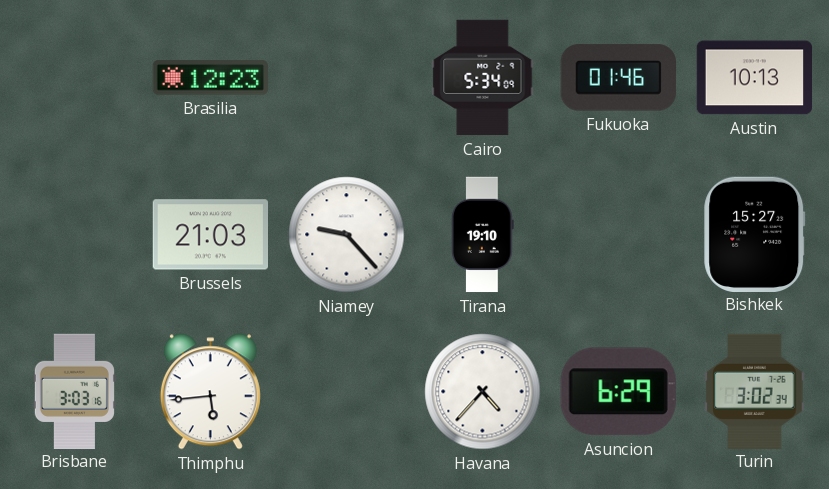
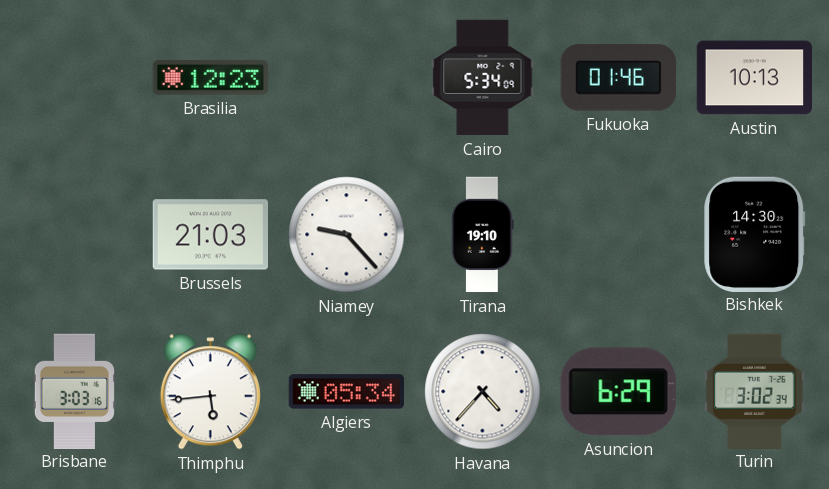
Bishkek: 15:27 -> 14:30
Algiers: none -> 05:34
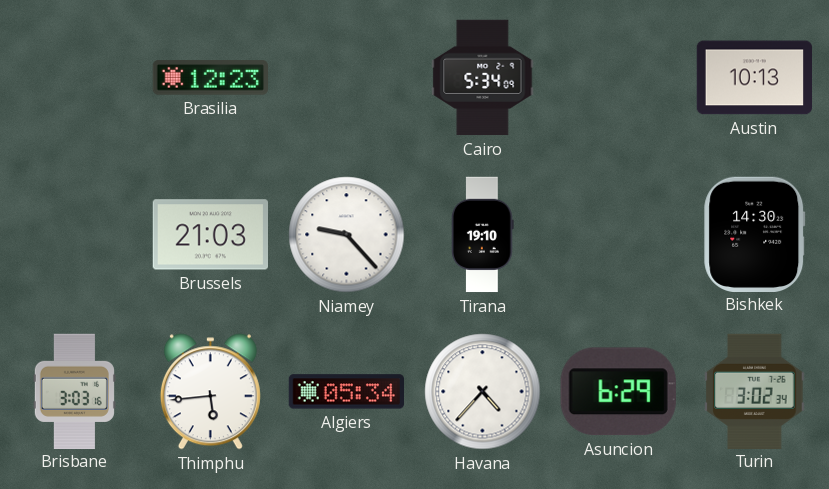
Fukuoka: 01:46 -> none
